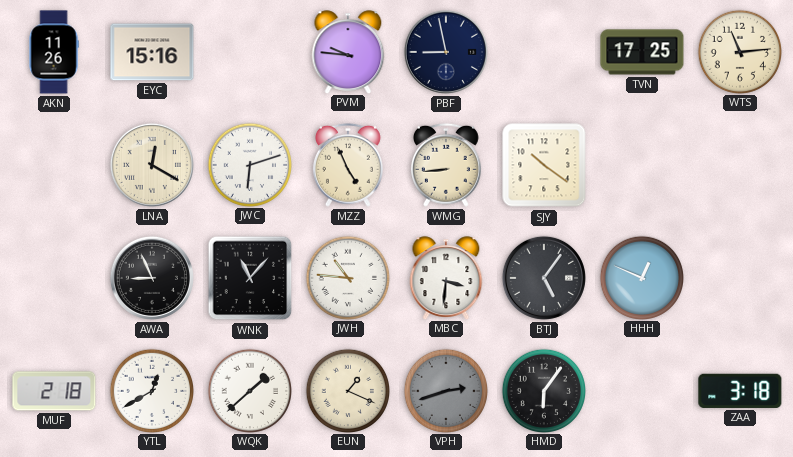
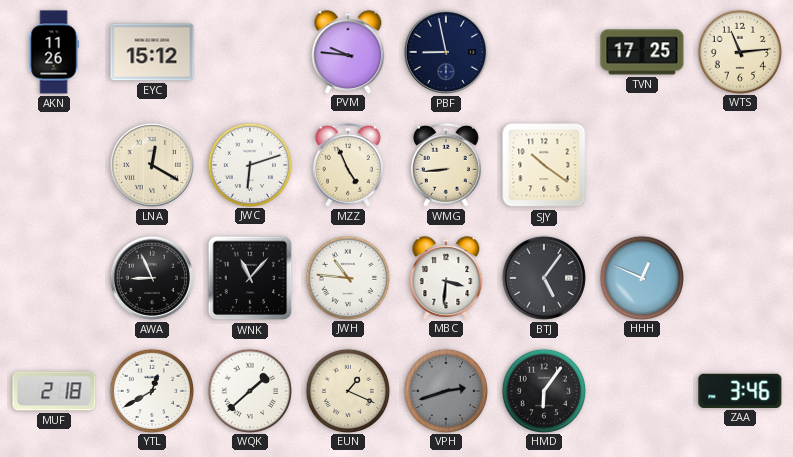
EYC: 15:16 -> 15:12
ZAA: 3:18 -> 3:46
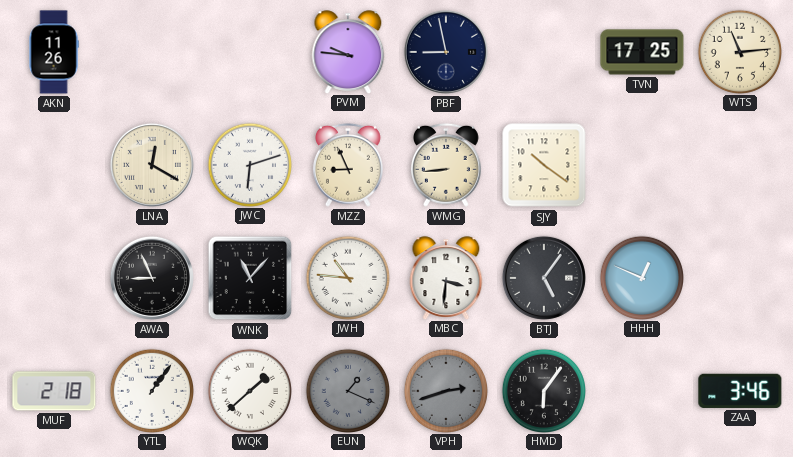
EYC: 15:12 -> none
MZZ: 4:56 -> 8:56
YTL: 12:40 -> 1:06
EUN dial: cream -> grey
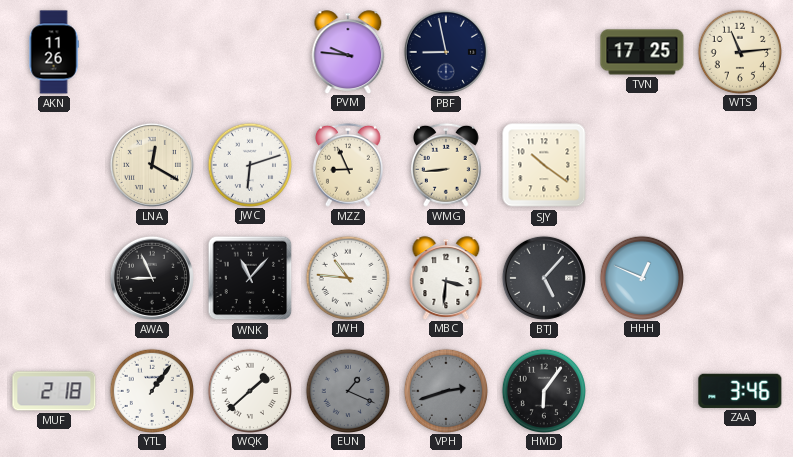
BTJ: 5:06 -> 5:07
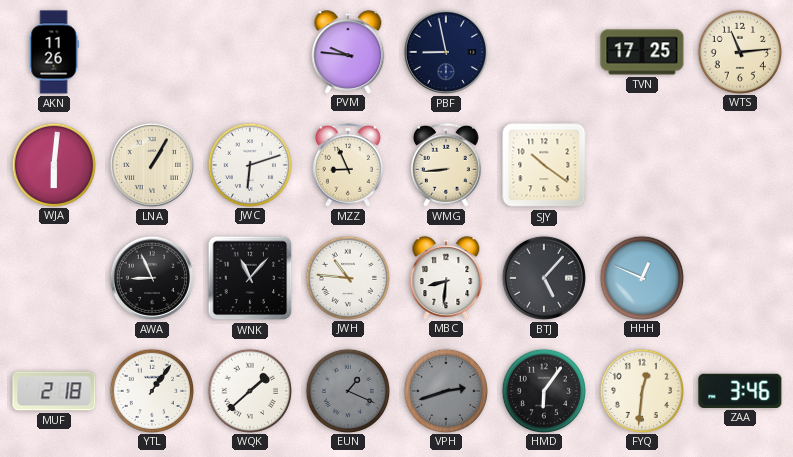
WJA: none -> 6:01
LNA: 12:20 -> 1:05
MBC: 3:31 -> 8:31
FYQ: none -> 12:31
